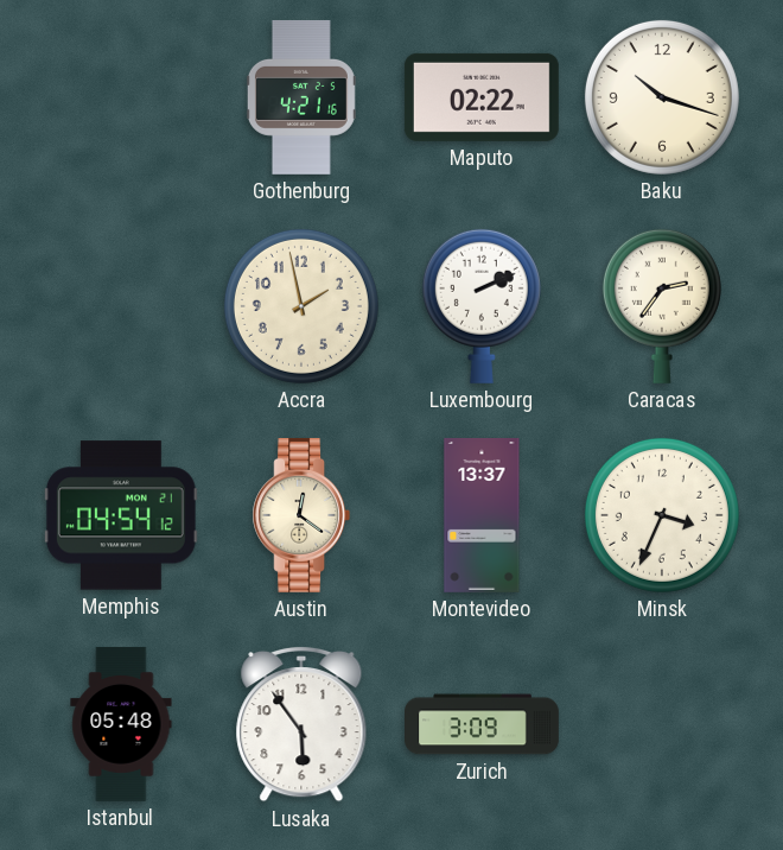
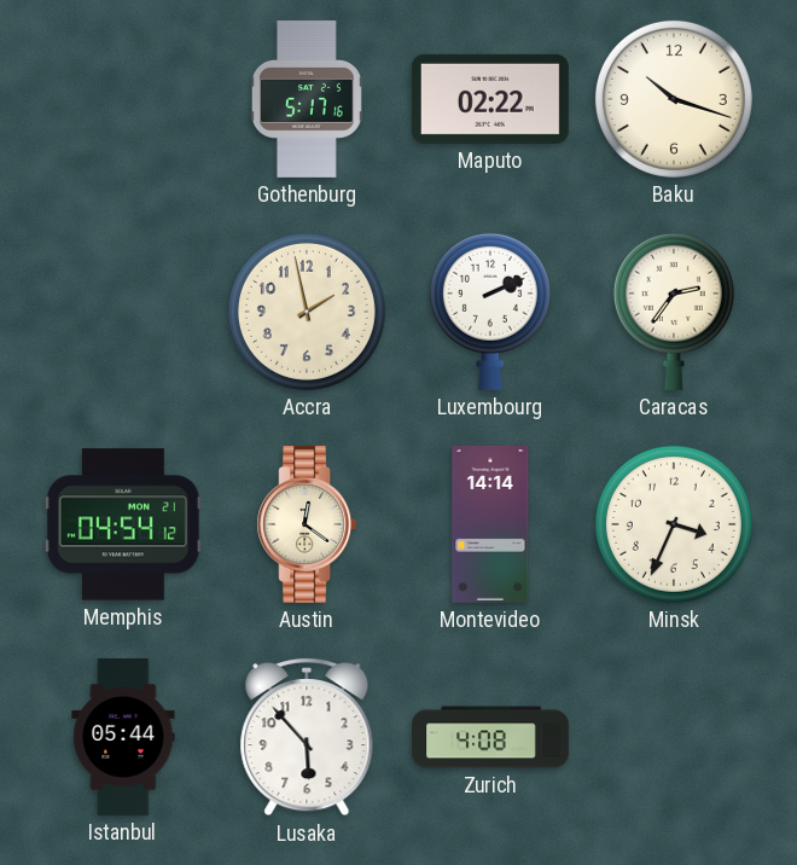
Gothenburg: 4:21 -> 5:17
Montevideo: 13:37 -> 14:14
Istanbul: 05:48 -> 05:44
Lusaka: 5:54 -> 5:53
Zurich: 3:09 -> 4:08
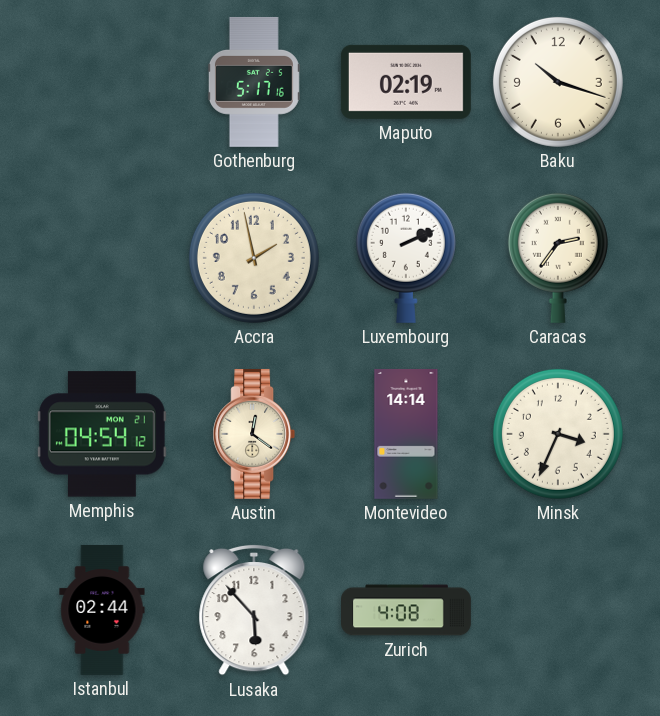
Maputo: 02:22 -> 02:19
Istanbul: 05:44 -> 02:44
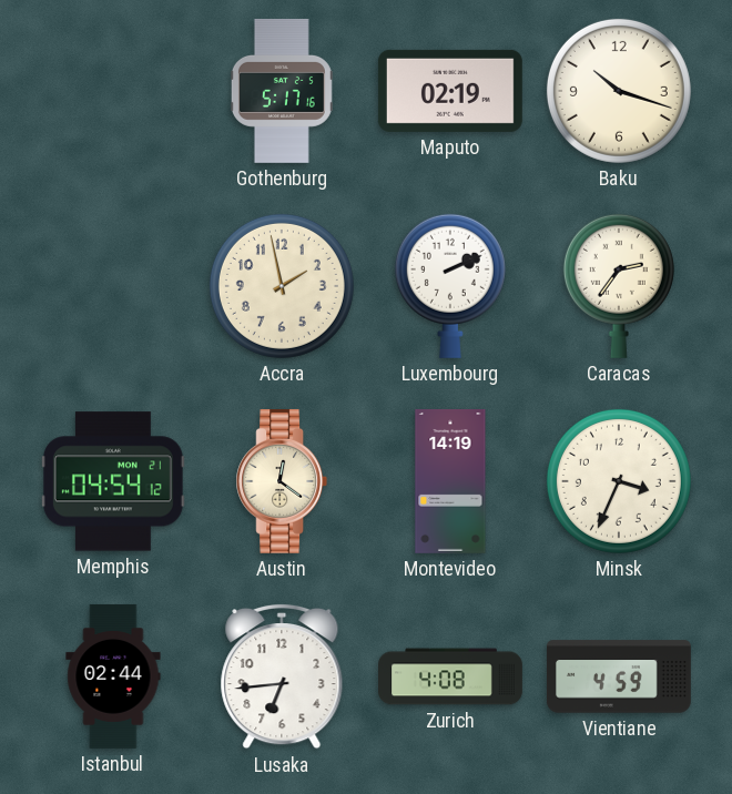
Montevideo: 14:14 -> 14:19
Lusaka: 5:53 -> 6:44
Vientiane: none -> 4:59
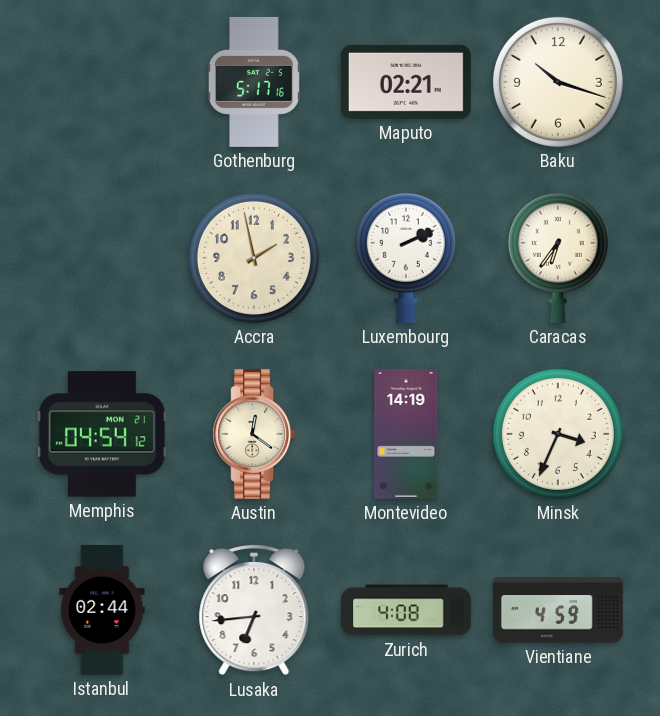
Maputo: 02:19 -> 02:21
Caracas: 2:36 -> 6:36
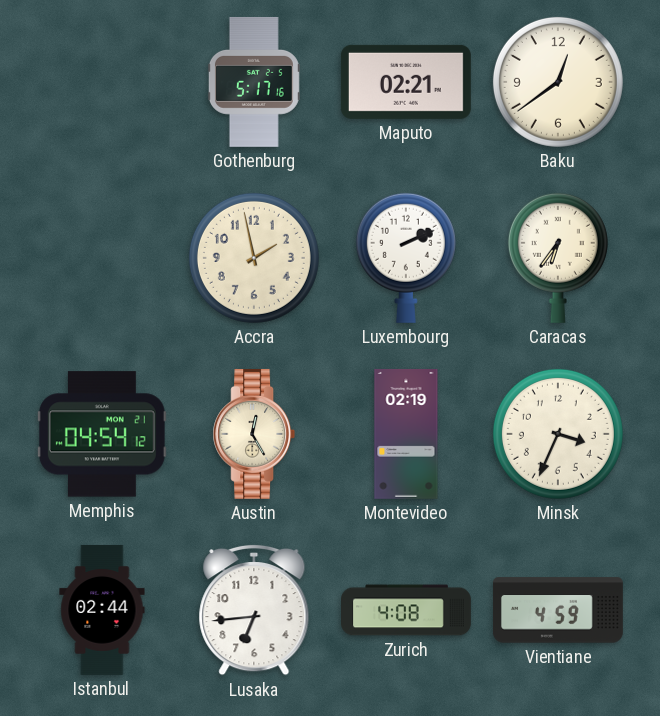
Baku: 10:18 -> 12:39
Austin: 12:21 -> 12:25
Montevideo: 14:19 -> 02:19
